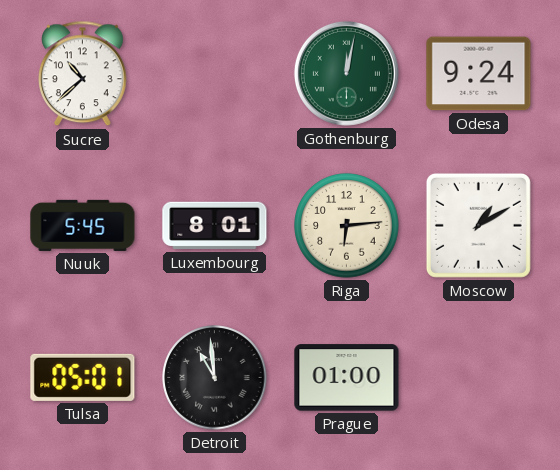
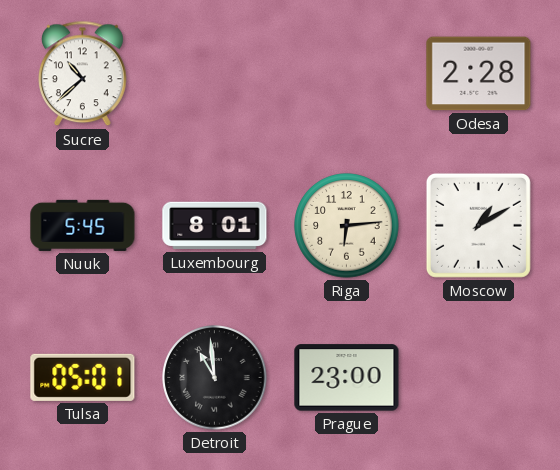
Gothenburg: 12:02 -> none
Odesa: 9:24 -> 2:28
Prague: 01:00 -> 23:00
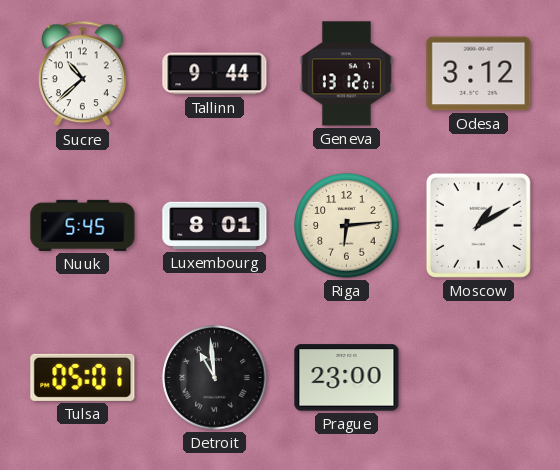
Tallinn: none -> 9:44
Geneva: none -> 13:12
Odesa: 2:28 -> 3:12
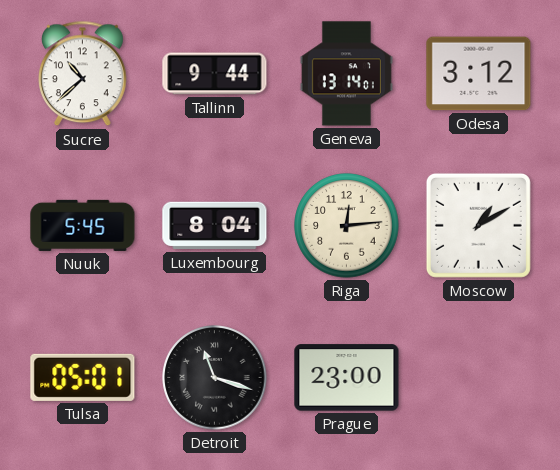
Geneva: 13:12 -> 13:14
Luxembourg: 8:01 -> 8:04
Riga: 6:14 -> 12:14
Detroit: 10:59 -> 11:18
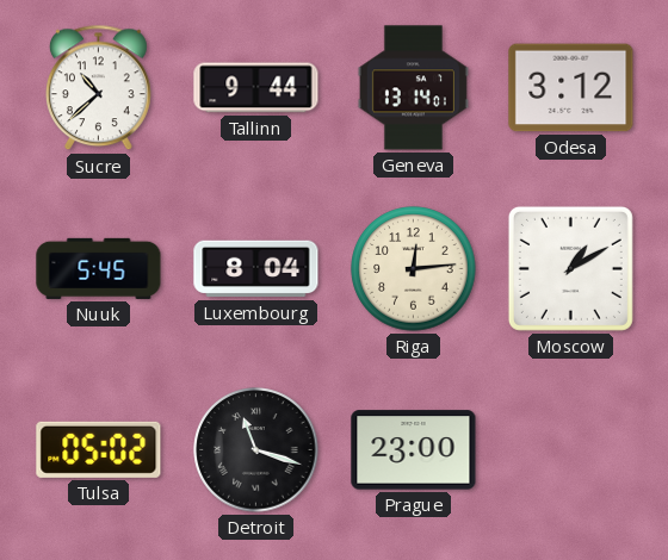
Tulsa: 05:01 -> 05:02
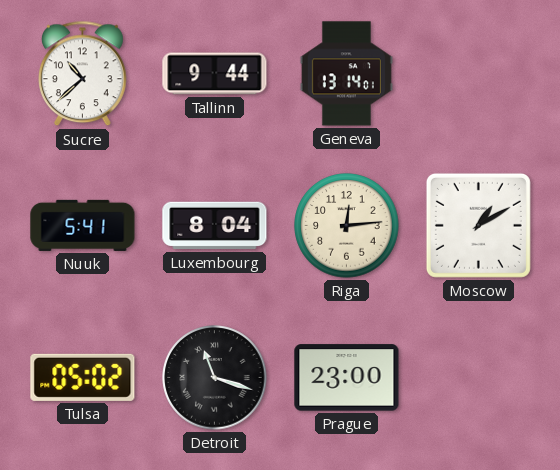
Odesa: 3:12 -> none
Nuuk: 5:45 -> 5:41
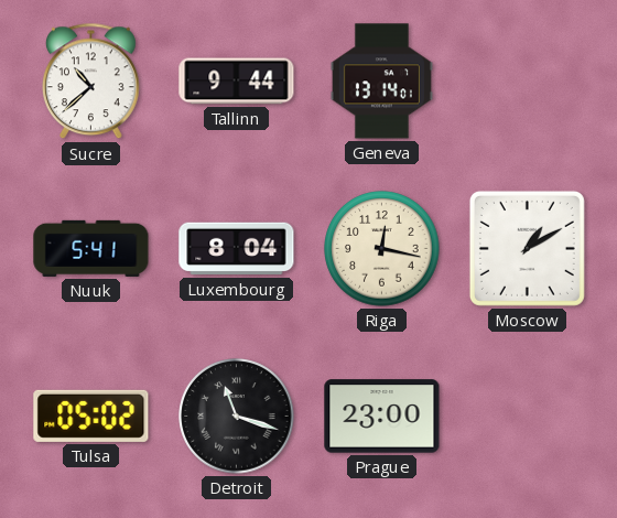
Riga: 12:14 -> 12:17
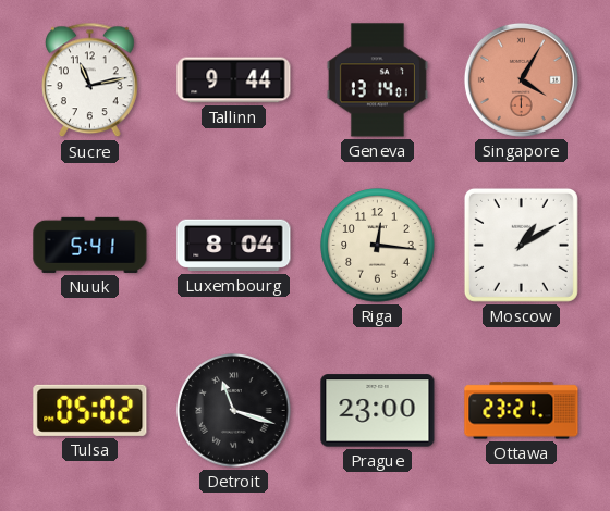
Sucre: 10:38 -> 11:13
Singapore: none -> 4:05
Riga: 12:17 -> 12:16
Ottawa: none -> 23:21
